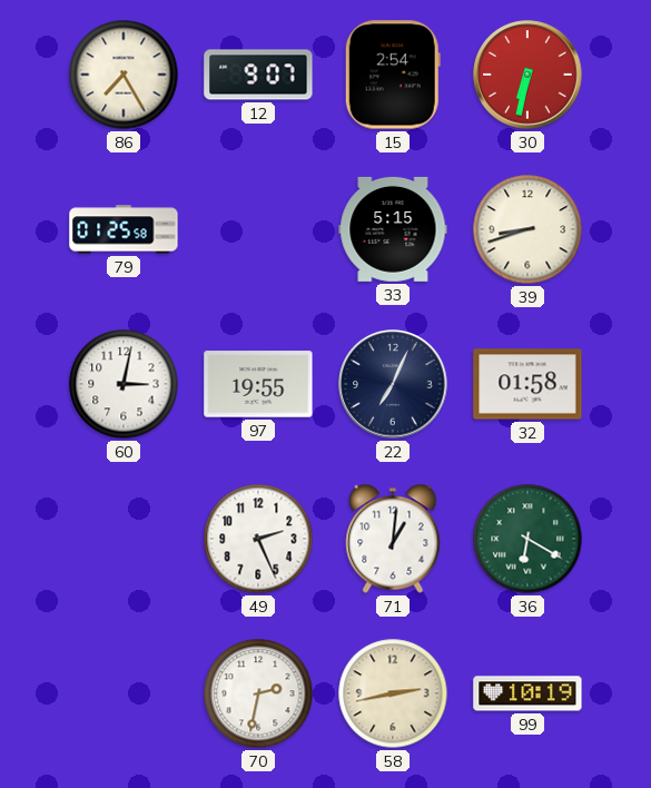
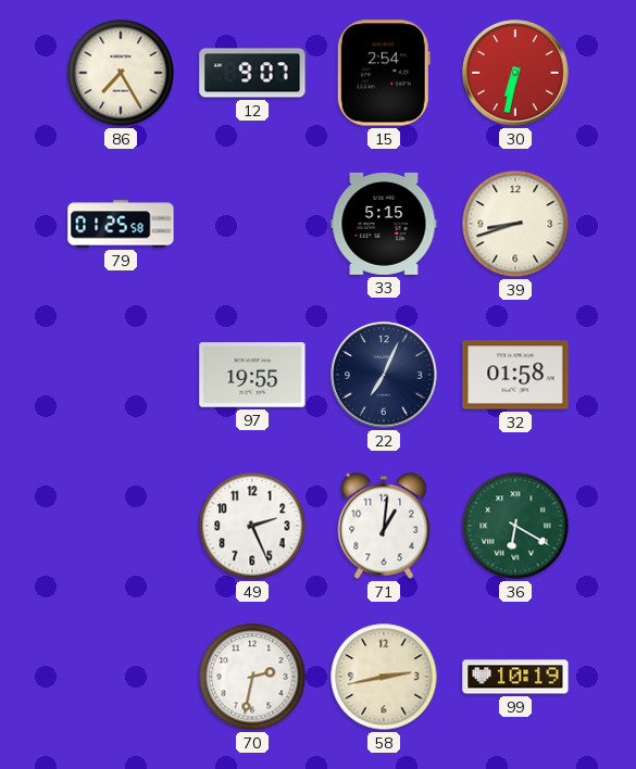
60: 3:02 -> none
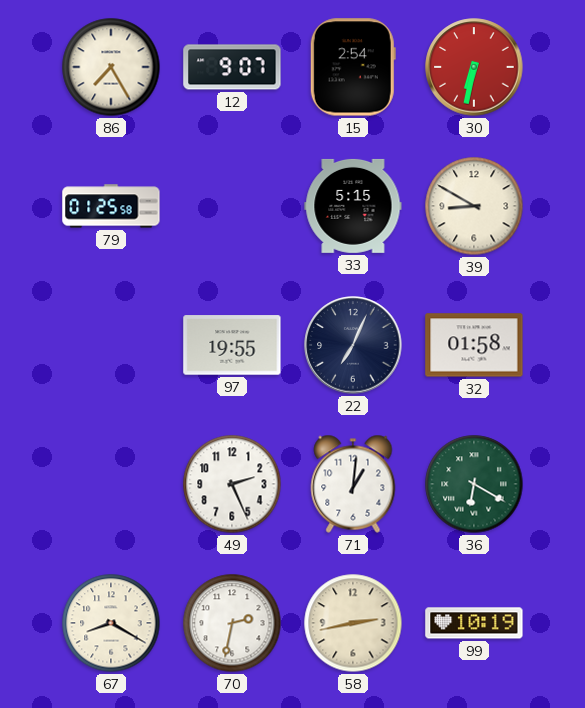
39: 8:42 -> 8:50
67: none -> 8:20
